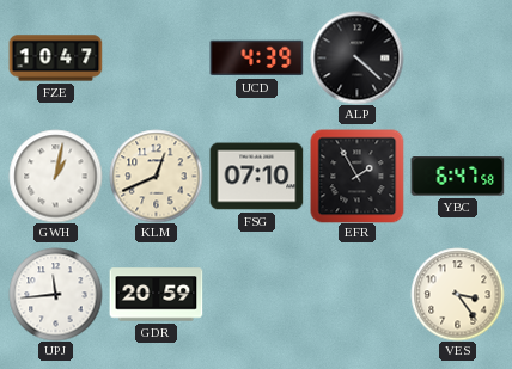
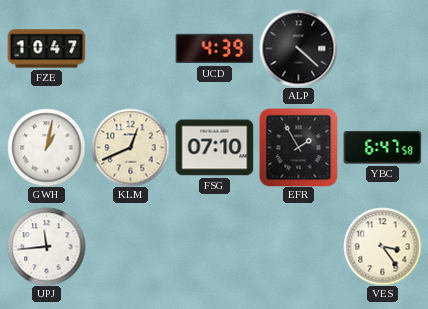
GDR: 20:59 -> none
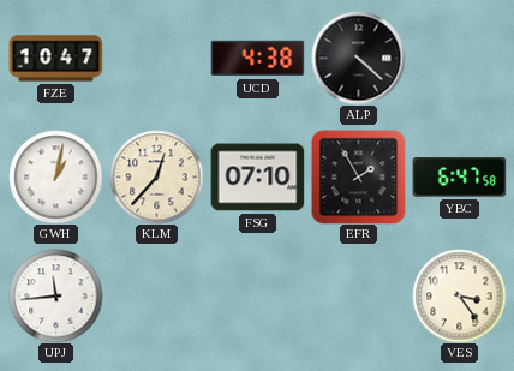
UCD: 4:39 -> 4:38
KLM: 12:41 -> 12:37
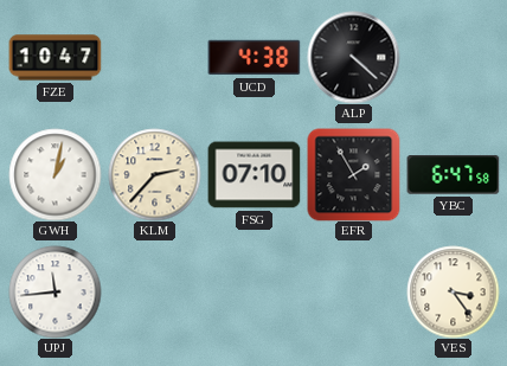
KLM: 12:37 -> 2:37
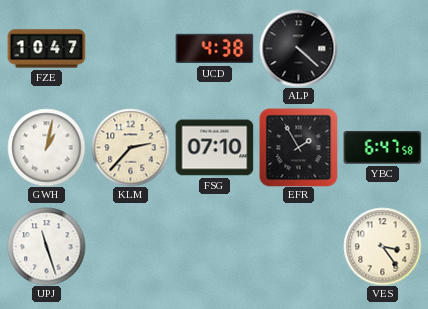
UPJ: 11:44 -> 11:27
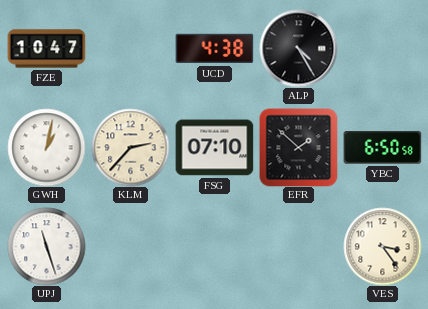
ALP: 4:22 -> 4:25
EFR: 1:55 -> 1:52
YBC: 6:47 -> 6:50
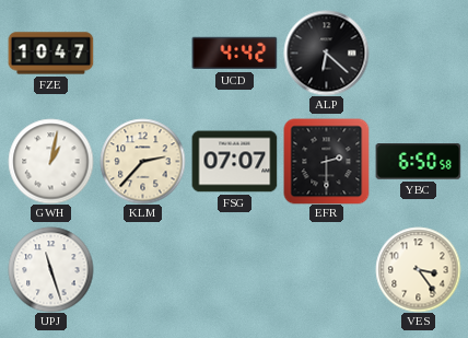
UCD: 4:38 -> 4:42
ALP: 4:25 -> 6:22
FSG: 07:10 -> 07:07
EFR: 1:52 -> 2:30
